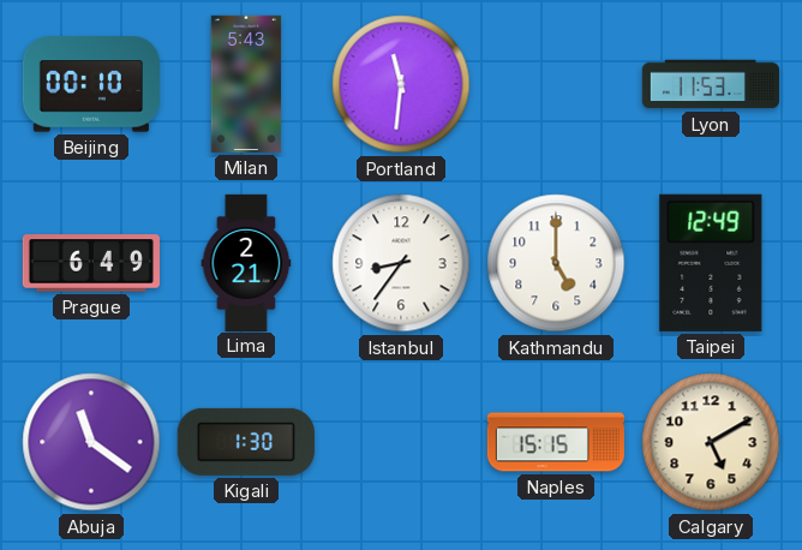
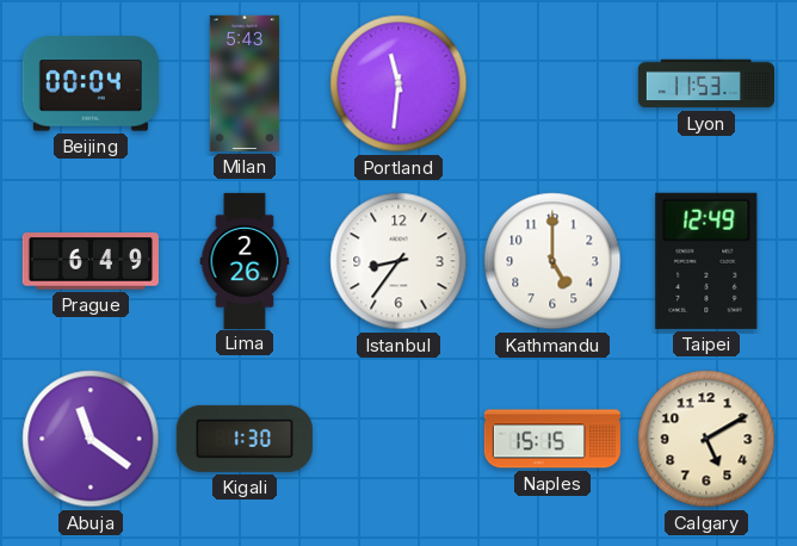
Beijing: 00:10 -> 00:04
Lima: 2:21 -> 2:26
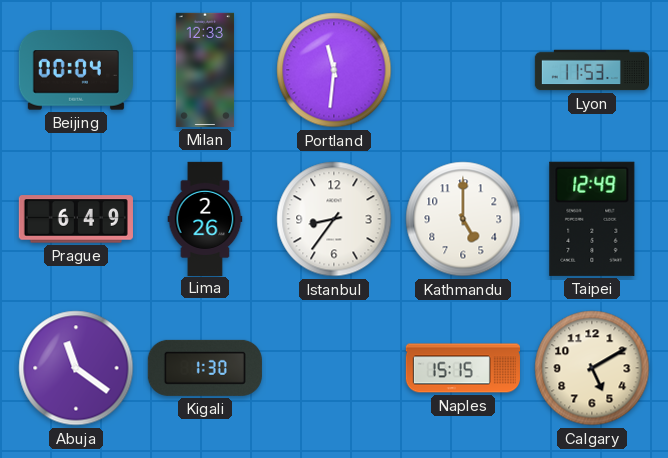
Milan: 5:43 -> 12:33
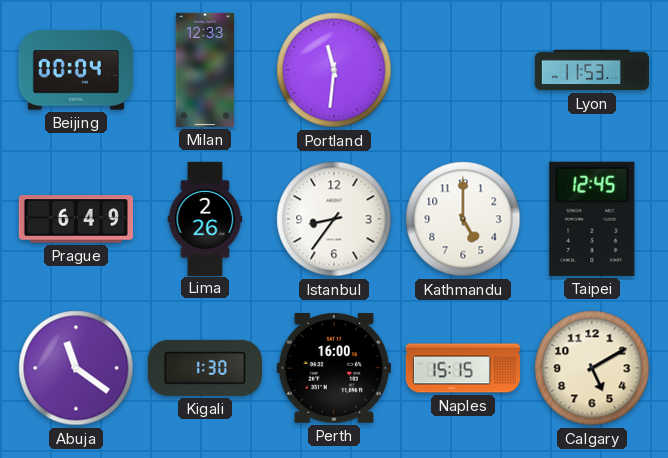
Taipei: 12:49 -> 12:45
Perth: none -> 16:00
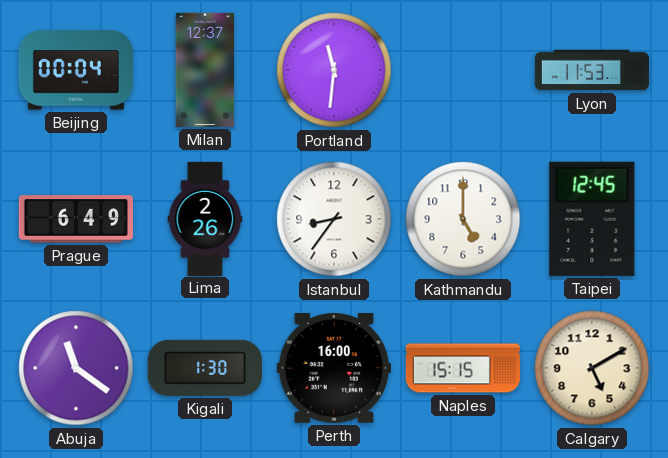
Milan: 12:33 -> 12:37
